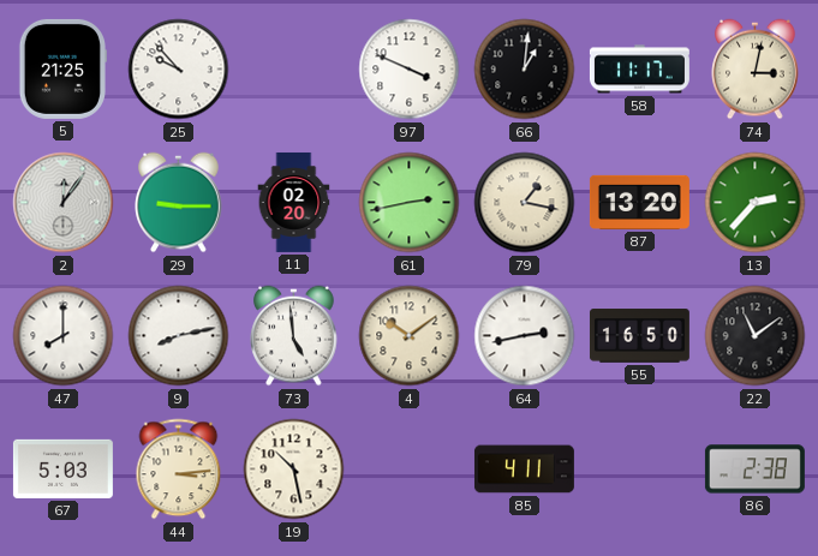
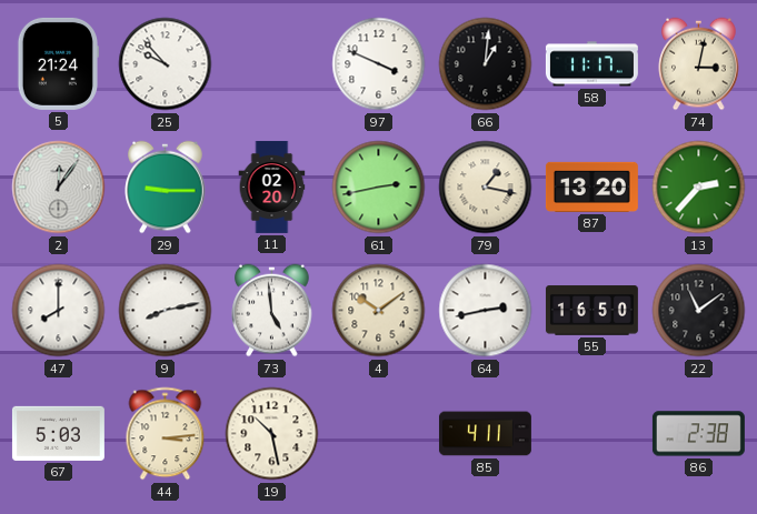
5: 21:25 -> 21:24
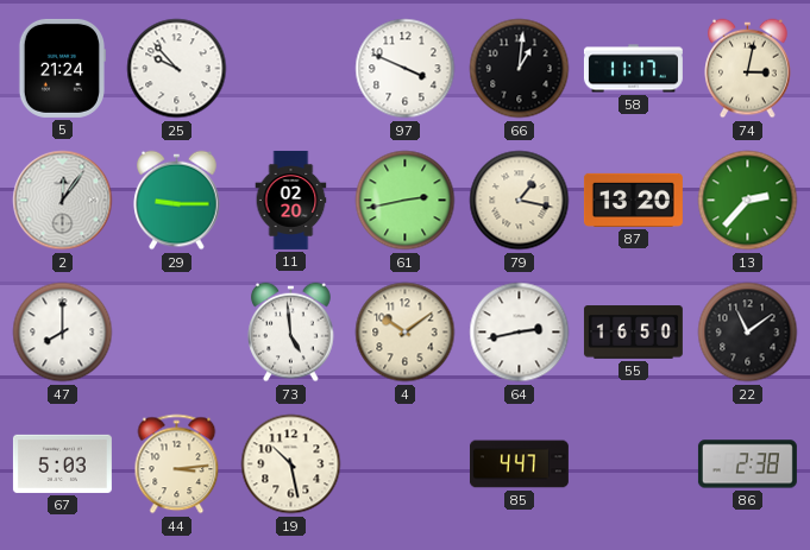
9: 8:13 -> none
85: 4:11 -> 4:47
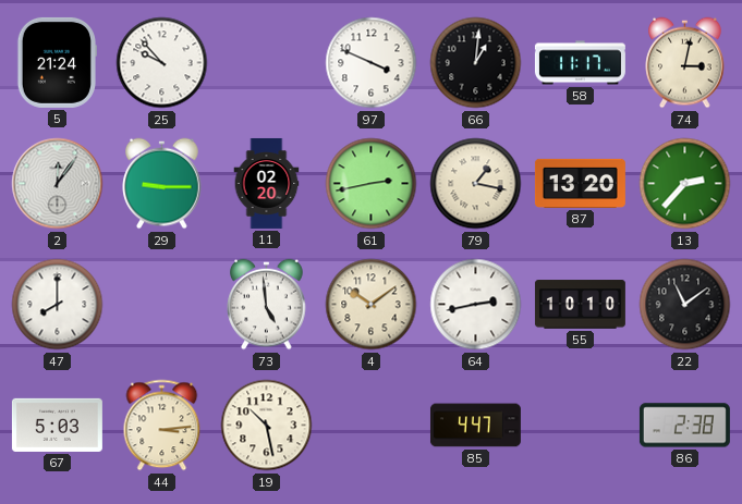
55: 16:50 -> 10:10
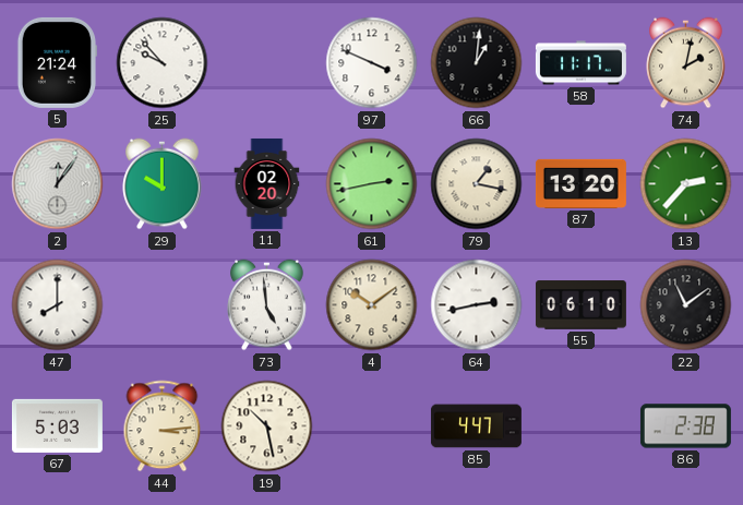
74: 3:02 -> 2:02
29: 9:15 -> 10:00
55: 10:10 -> 06:10
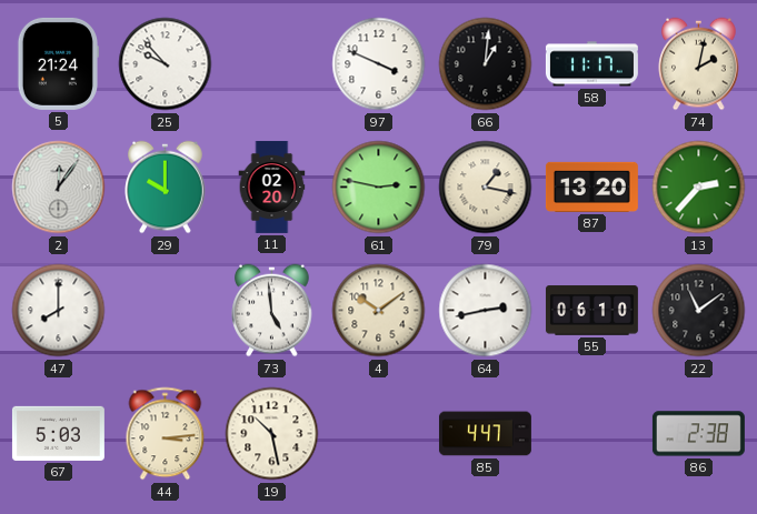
61: 2:43 -> 2:47
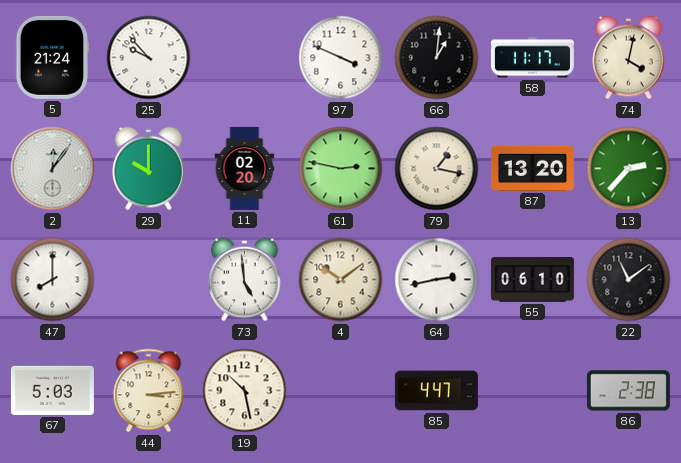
74: 2:02 -> 4:02
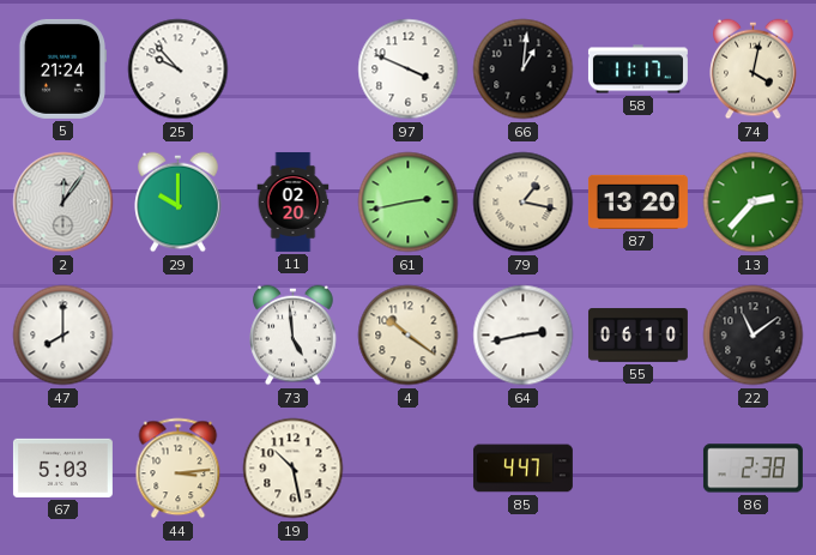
61: 2:47 -> 2:43
4: 10:09 -> 10:21
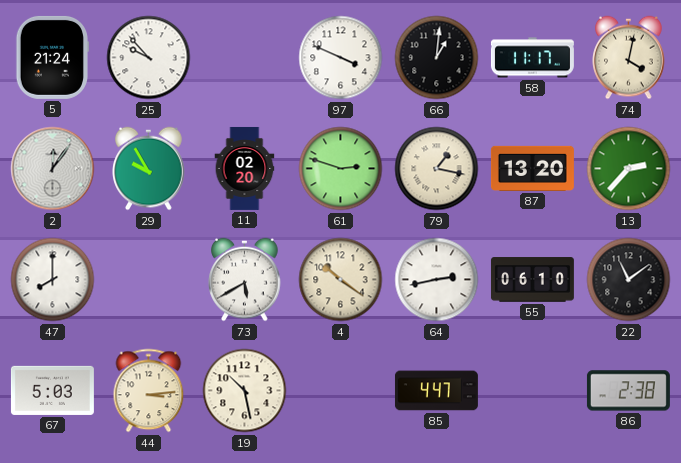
29: 10:00 -> 9:55
61: 2:43 -> 2:48
73: 4:59 -> 5:40
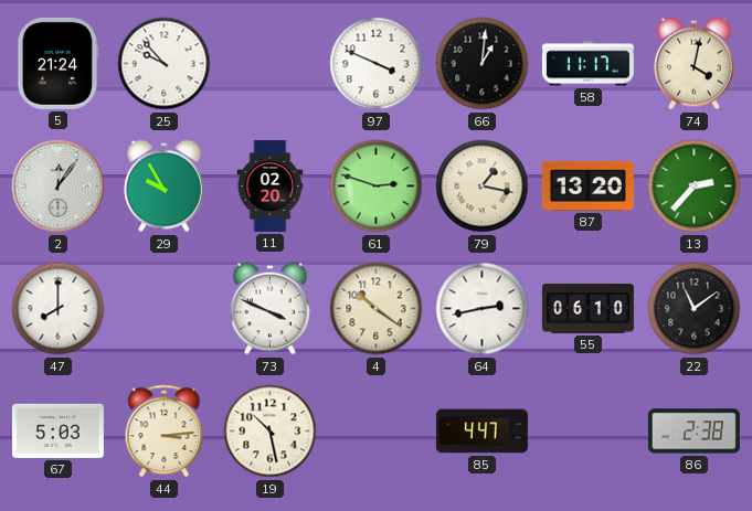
73: 5:40 -> 3:49
